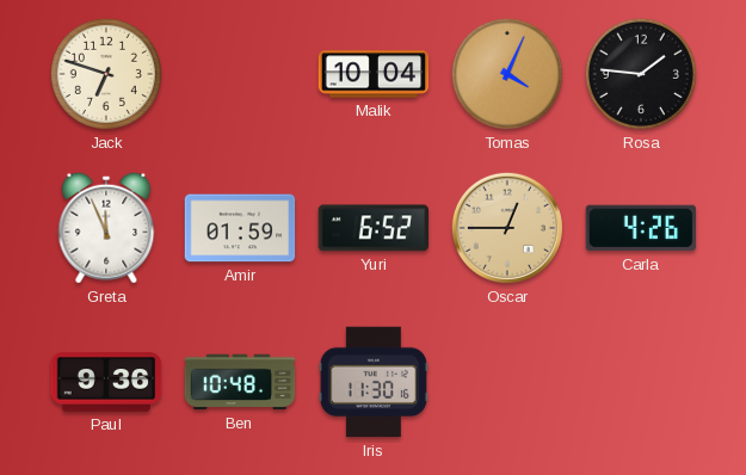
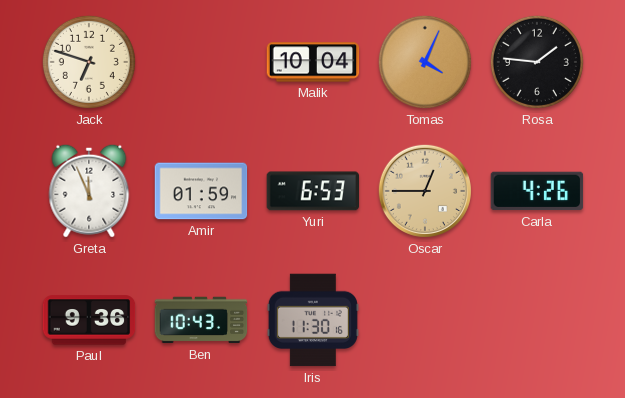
Yuri: 6:52 -> 6:53
Ben: 10:48 -> 10:43
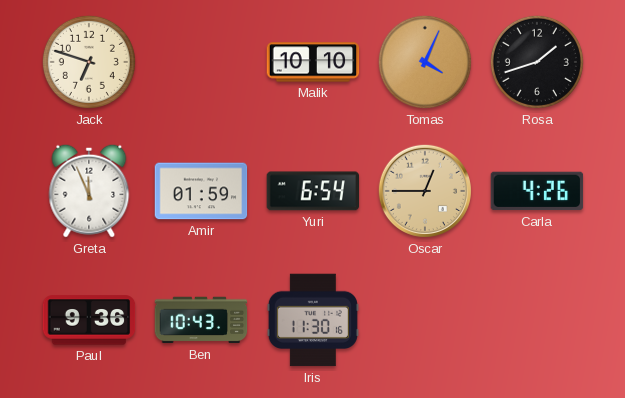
Malik: 10:04 -> 10:10
Rosa: 1:46 -> 1:42
Yuri: 6:53 -> 6:54
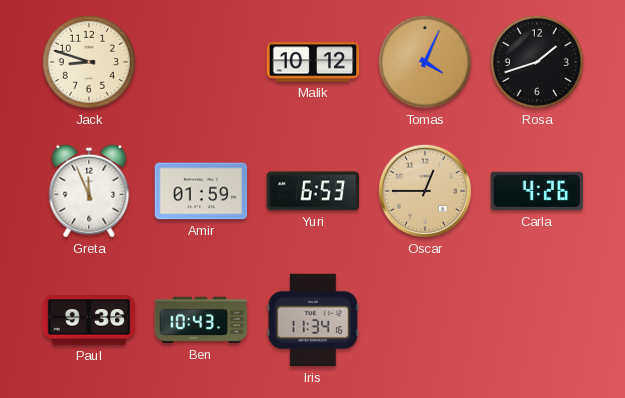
Jack: 6:48 -> 8:48
Malik: 10:10 -> 10:12
Yuri: 6:54 -> 6:53
Iris: 11:30 -> 11:34
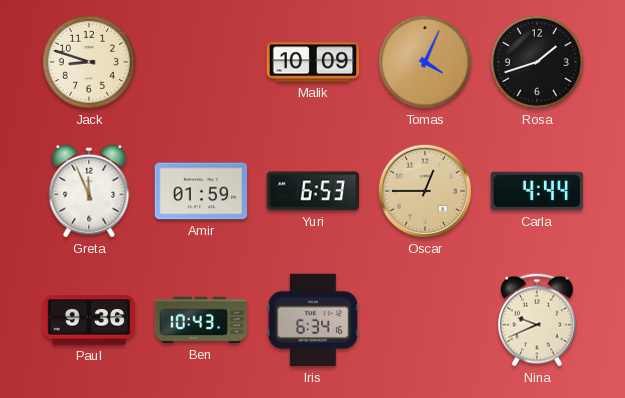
Malik: 10:12 -> 10:09
Carla: 4:26 -> 4:44
Iris: 11:34 -> 6:34
Nina: none -> 9:41
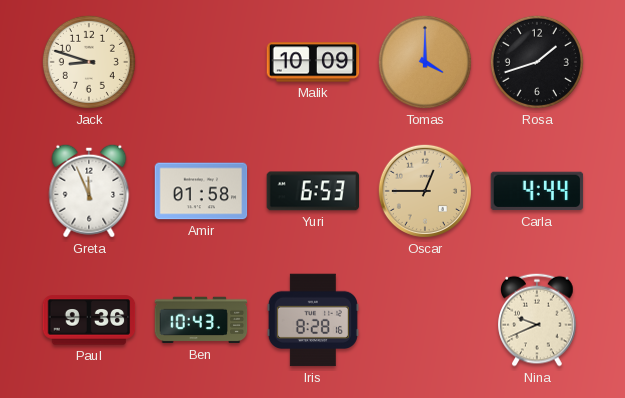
Tomas: 4:04 -> 4:00
Amir: 01:59 -> 01:58
Iris: 6:34 -> 8:28
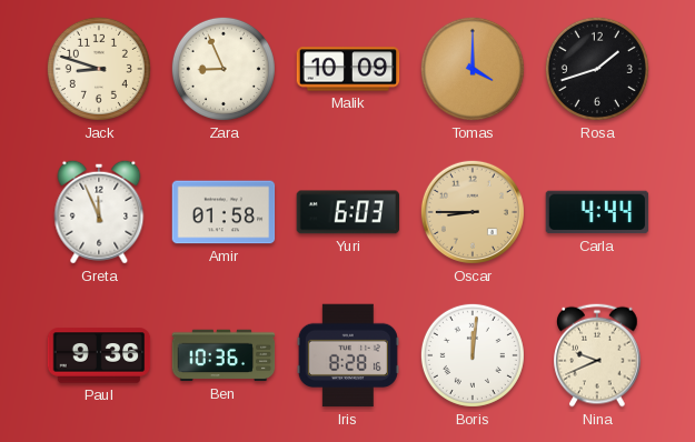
Zara: none -> 8:56
Yuri: 6:53 -> 6:03
Oscar: 12:45 -> 8:45
Ben: 10:43 -> 10:36
Boris: none -> 12:01
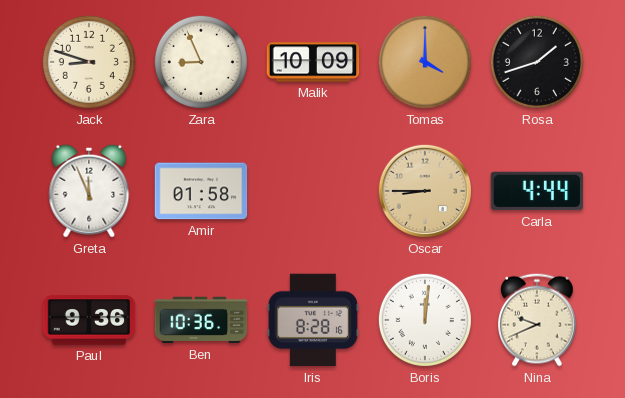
Yuri: 6:03 -> none
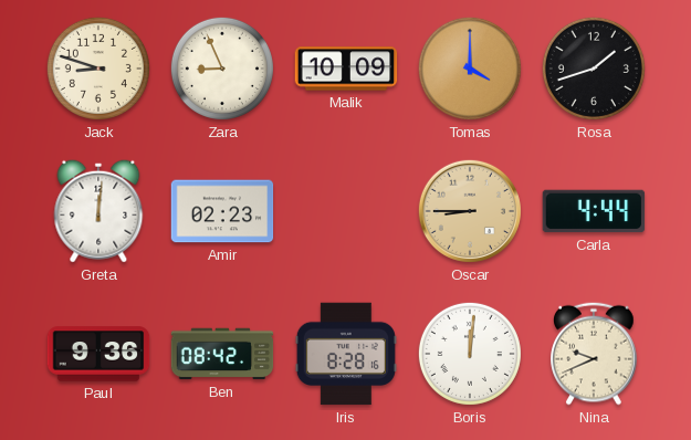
Greta: 11:56 -> 12:01
Amir: 01:58 -> 02:23
Ben: 10:36 -> 08:42
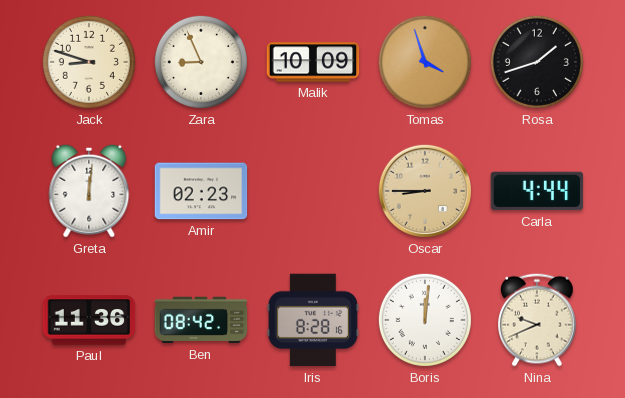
Tomas: 4:00 -> 3:57
Paul: 9:36 -> 11:36
